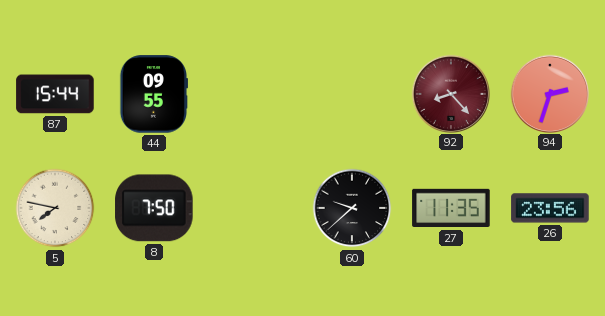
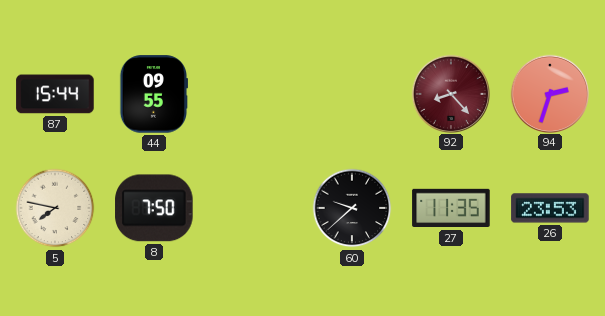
26: 23:56 -> 23:53
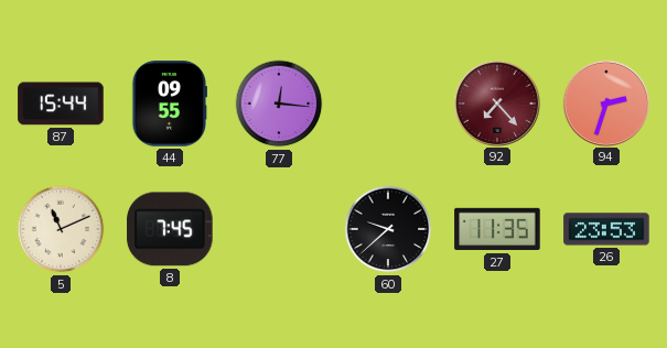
77: none -> 12:16
92: 8:23 -> 7:23
5: 7:47 -> 11:11
8: 7:50 -> 7:45
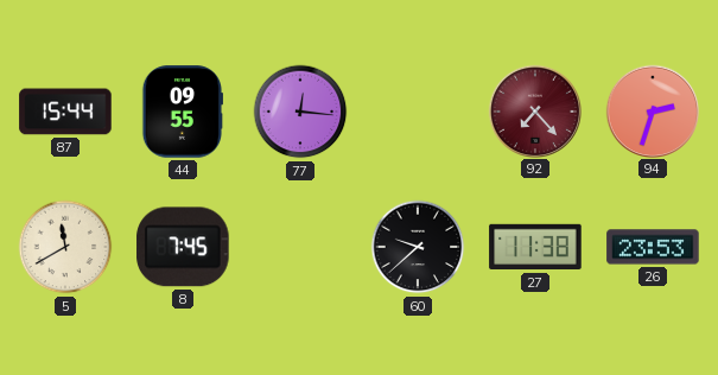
5: 11:11 -> 11:40
27: 11:35 -> 11:38
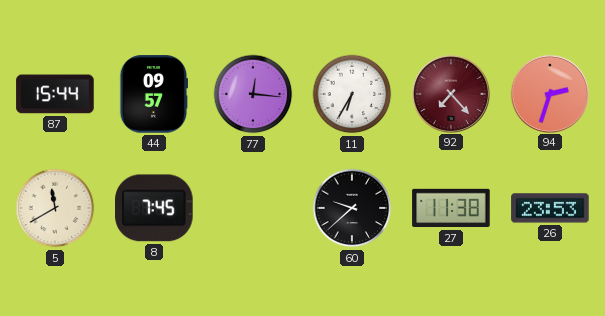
44: 09:55 -> 09:57
11: none -> 6:35
